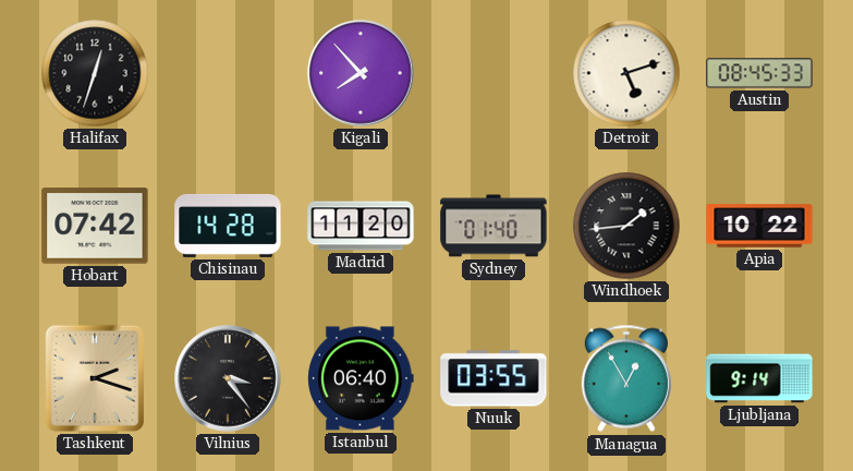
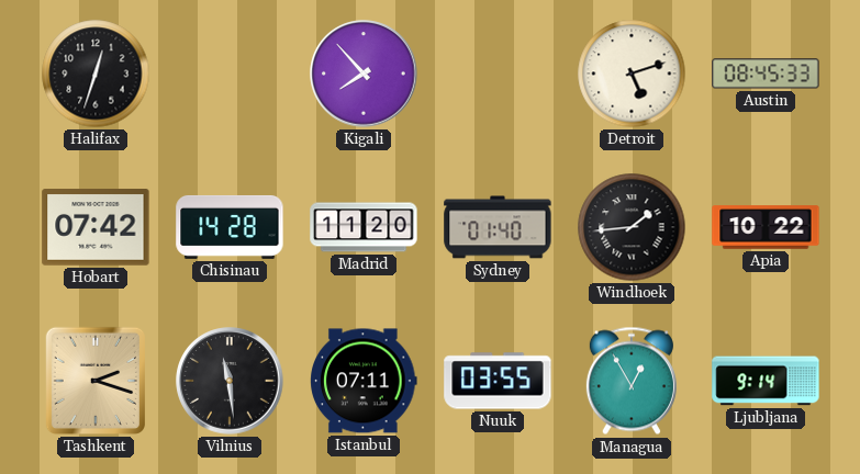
Vilnius: 3:24 -> 11:29
Istanbul: 06:40 -> 07:11
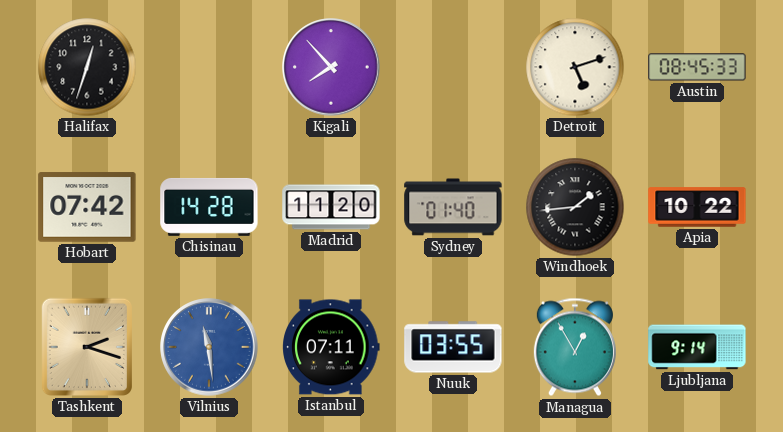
Vilnius dial: black -> blue
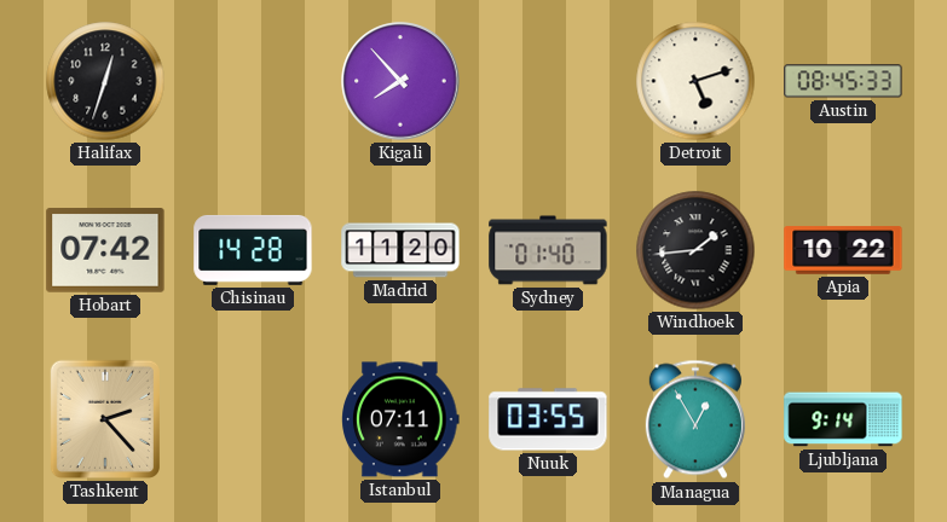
Tashkent: 2:18 -> 2:23
Vilnius: 11:29 -> none
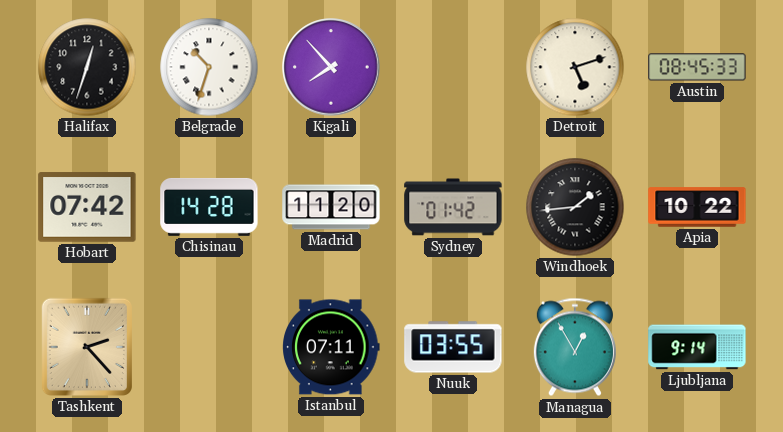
Belgrade: none -> 10:33
Sydney: 01:40 -> 01:42
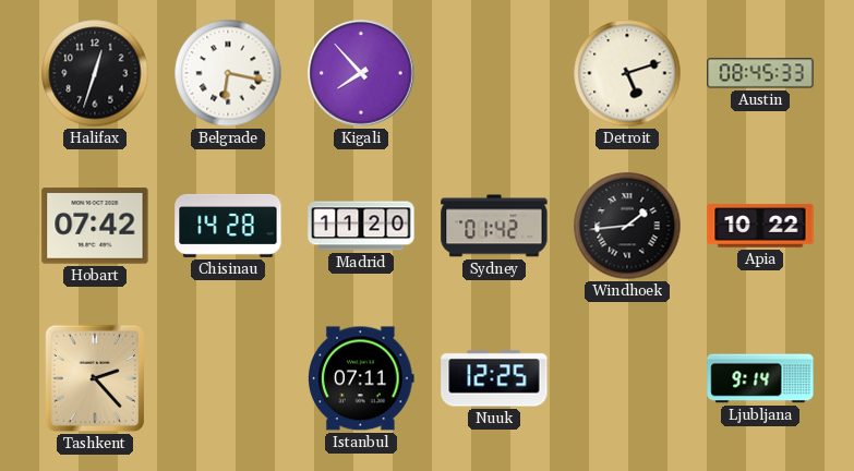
Belgrade: 10:33 -> 6:17
Nuuk: 03:55 -> 12:25
Managua: 12:55 -> none
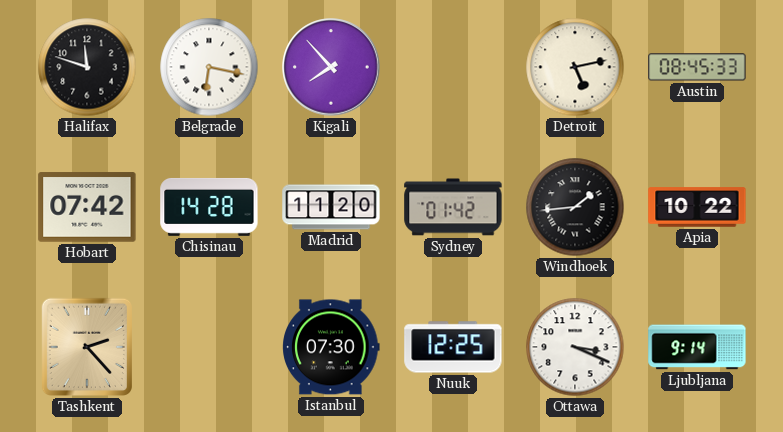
Halifax: 12:33 -> 11:48
Detroit: 5:12 -> 5:13
Istanbul: 07:11 -> 07:30
Ottawa: none -> 3:19
